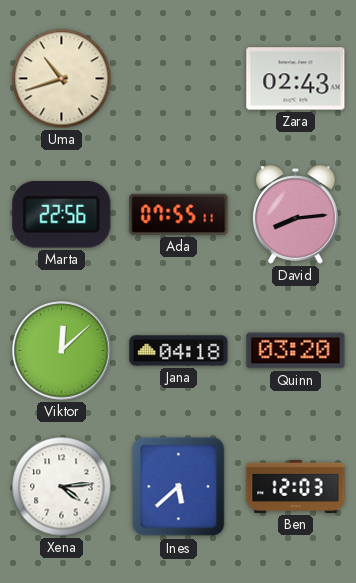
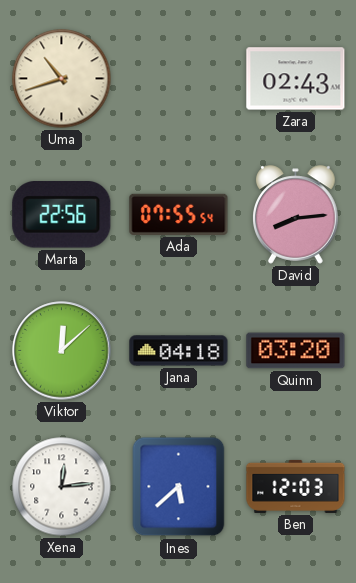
Ada: 07:55:11 -> 07:55:54
Xena: 4:14 -> 12:14
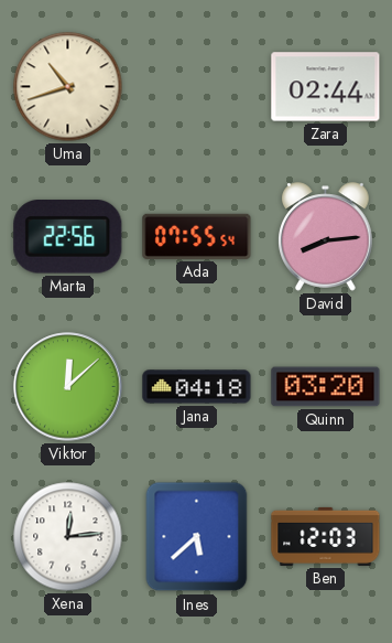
Zara: 02:43 -> 02:44
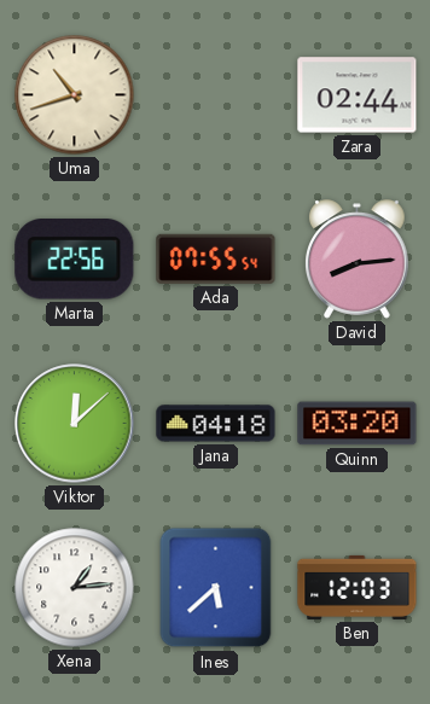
Xena: 12:14 -> 1:14
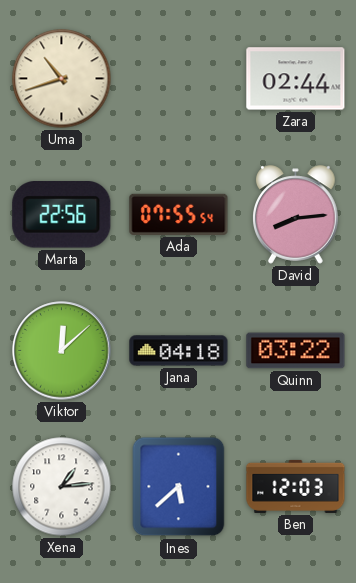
Quinn: 03:20 -> 03:22
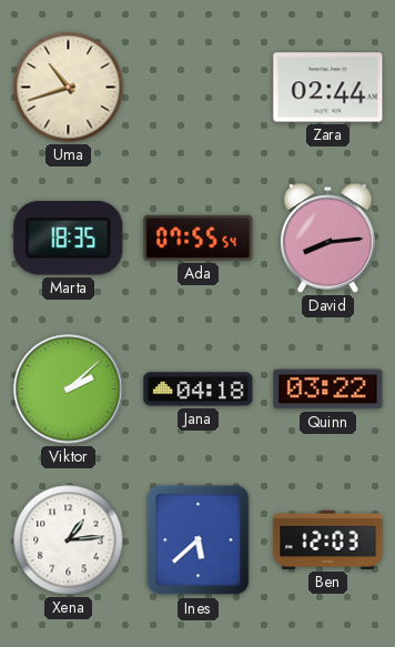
Marta: 22:56 -> 18:35
Viktor: 12:08 -> 2:08
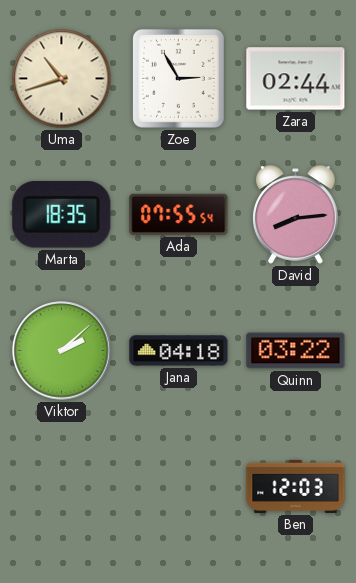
Zoe: none -> 2:55
Xena: 1:14 -> none
Ines: 5:38 -> none
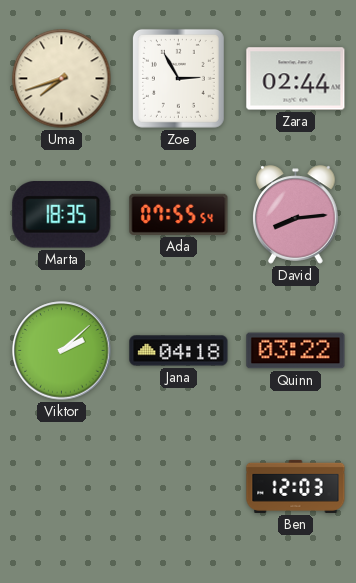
Uma: 10:42 -> 7:42
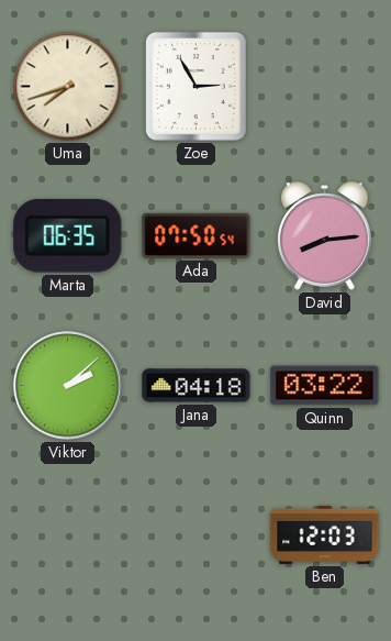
Zara: 02:44 -> none
Marta: 18:35 -> 06:35
Ada: 07:55 -> 07:50
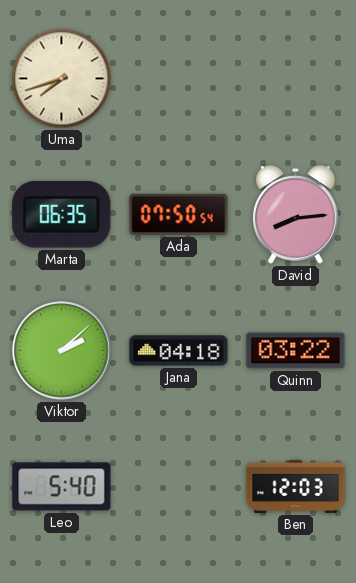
Zoe: 2:55 -> none
Leo: none -> 5:40
